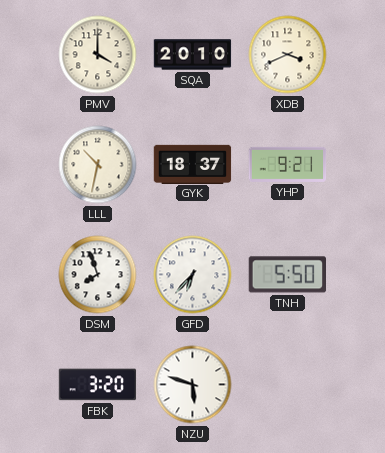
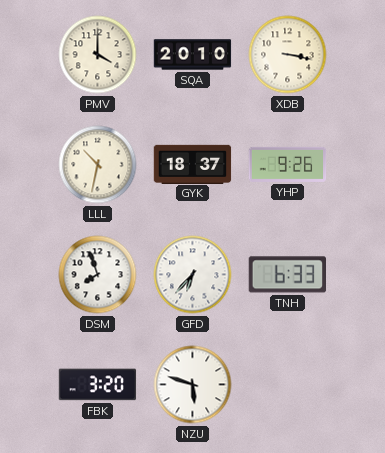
XDB: 3:41 -> 3:17
YHP: 9:21 -> 9:26
TNH: 5:50 -> 6:33
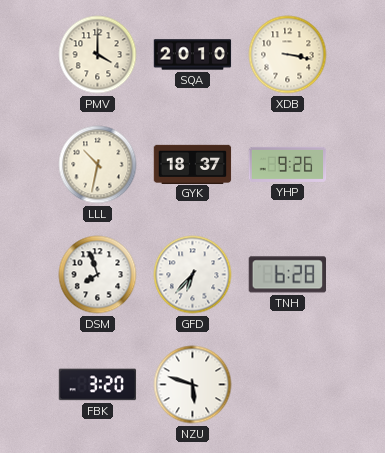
TNH: 6:33 -> 6:28
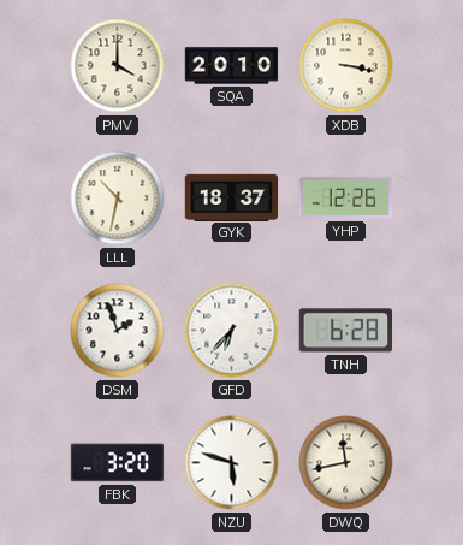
YHP: 9:26 -> 12:26
DSM: 7:57 -> 1:57
DWQ: none -> 11:43
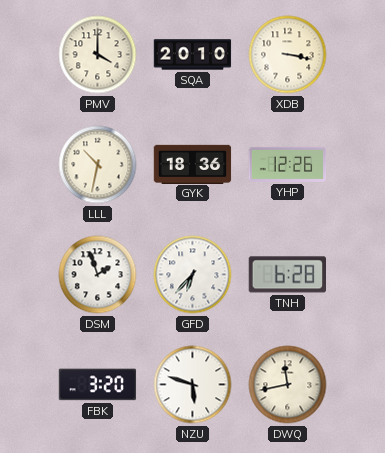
GYK: 18:37 -> 18:36
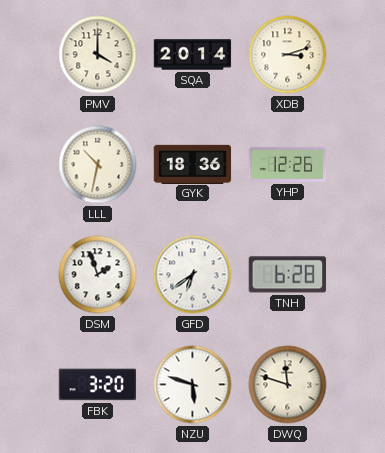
SQA: 20:10 -> 20:14
XDB: 3:17 -> 3:12
GFD: 6:37 -> 6:39
DWQ: 11:43 -> 11:48
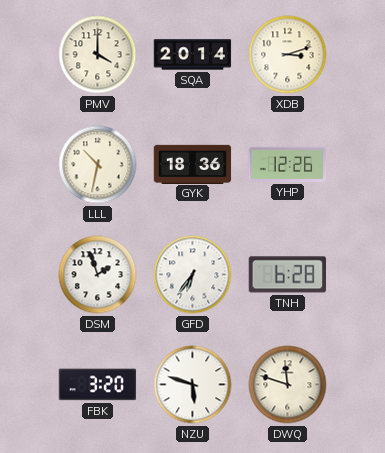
GFD: 6:39 -> 6:36
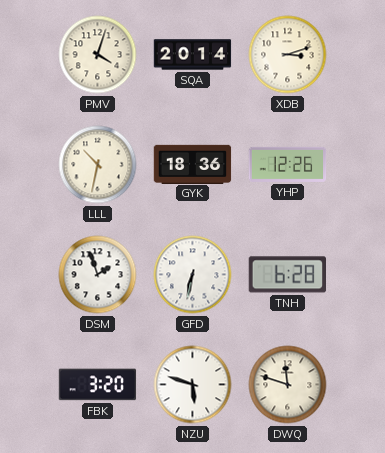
PMV: 4:00 -> 4:03
GFD: 6:36 -> 6:32
